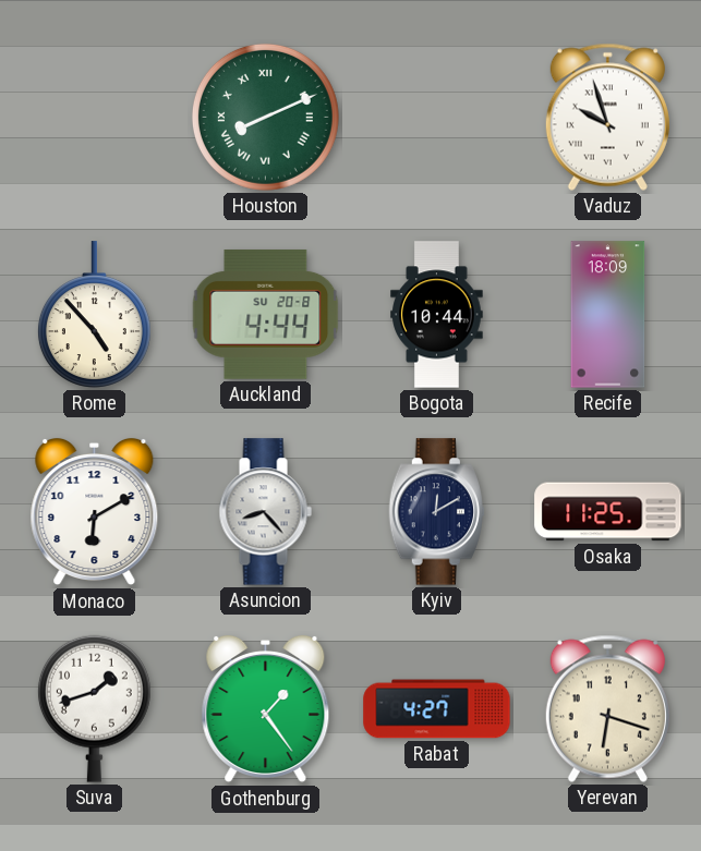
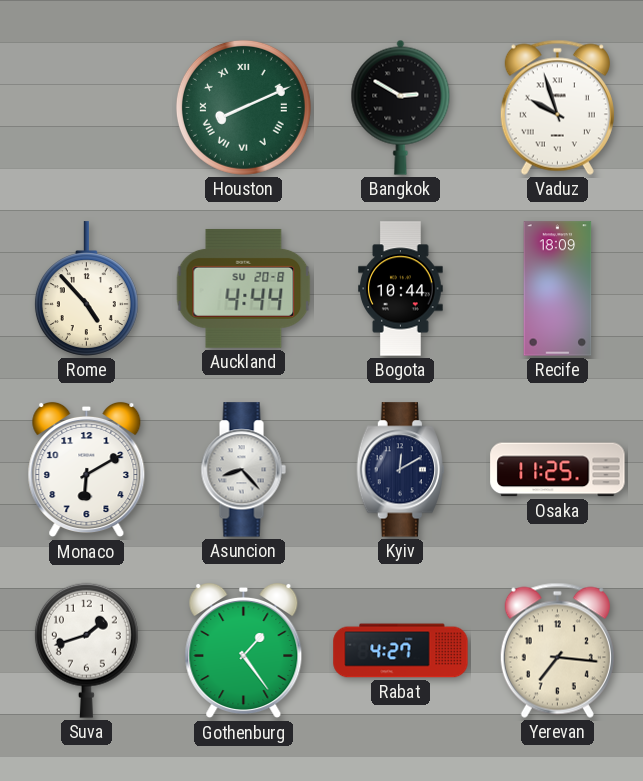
Bangkok: none -> 2:50
Yerevan: 6:18 -> 7:16
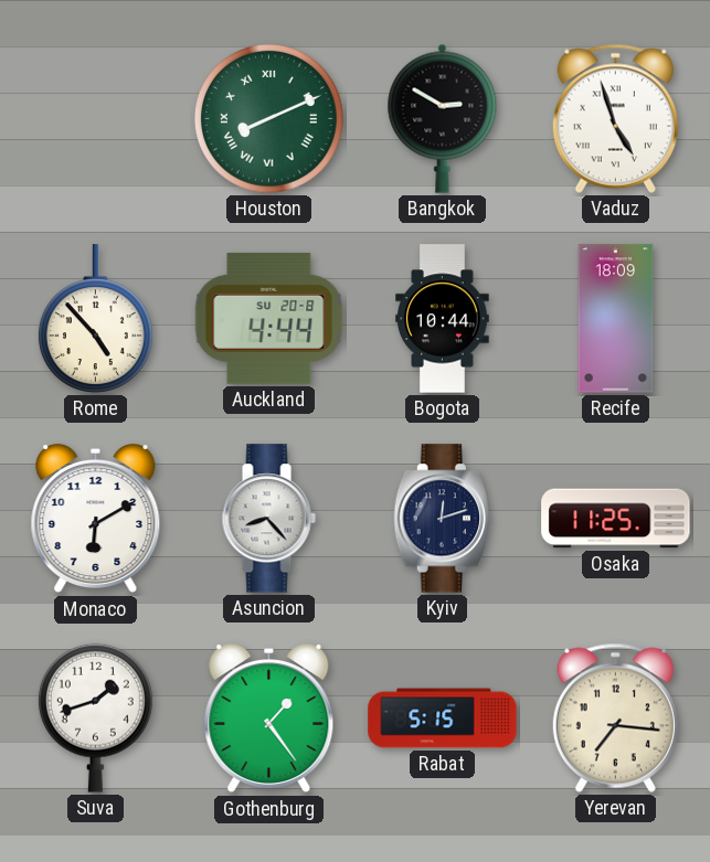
Vaduz: 9:57 -> 4:57
Kyiv: 12:10 -> 12:12
Rabat: 4:27 -> 5:15
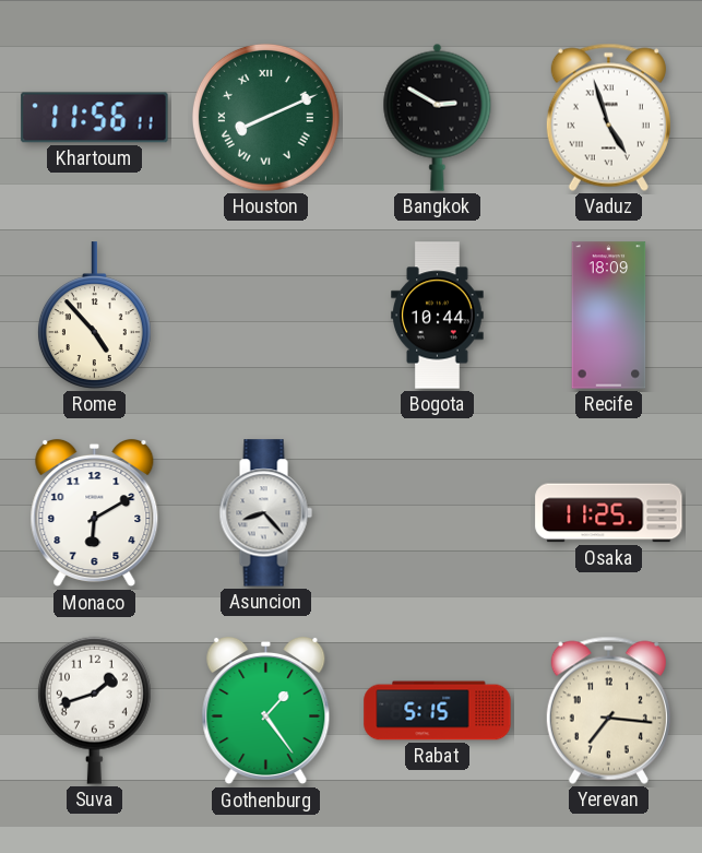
Khartoum: none -> 11:56
Auckland: 4:44 -> none
Kyiv: 12:12 -> none
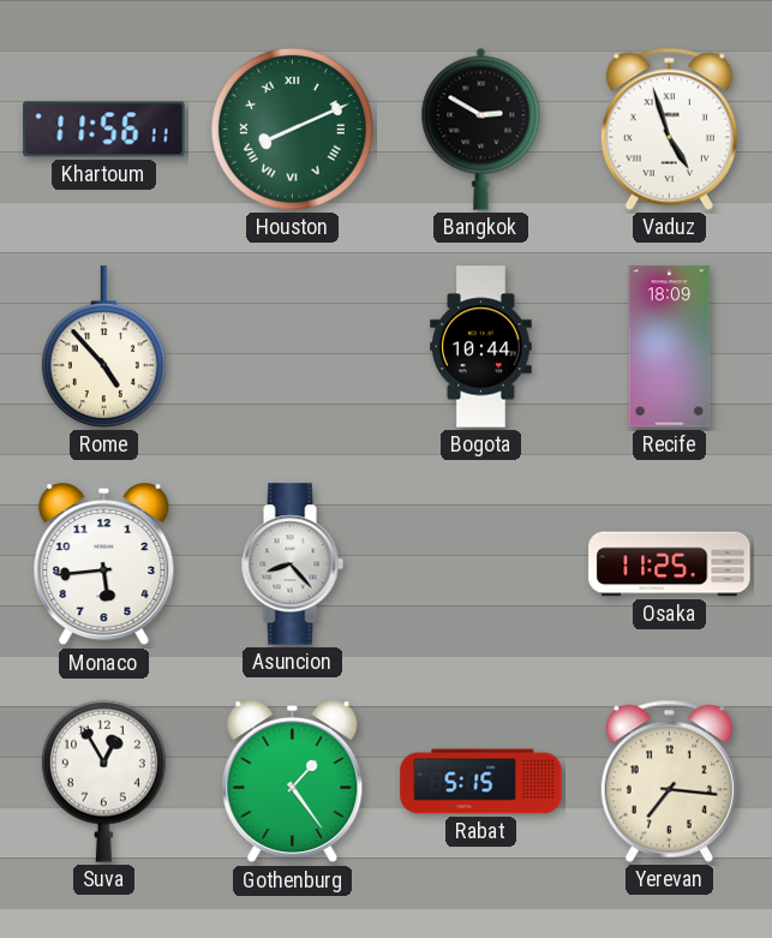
Monaco: 6:10 -> 5:44
Suva: 1:42 -> 12:55
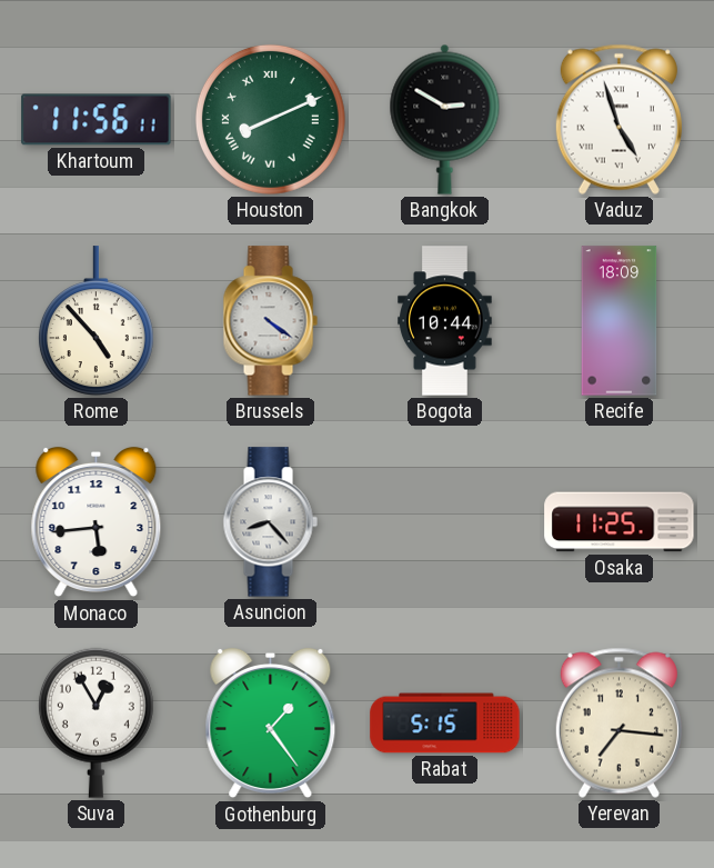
Brussels: none -> 4:21
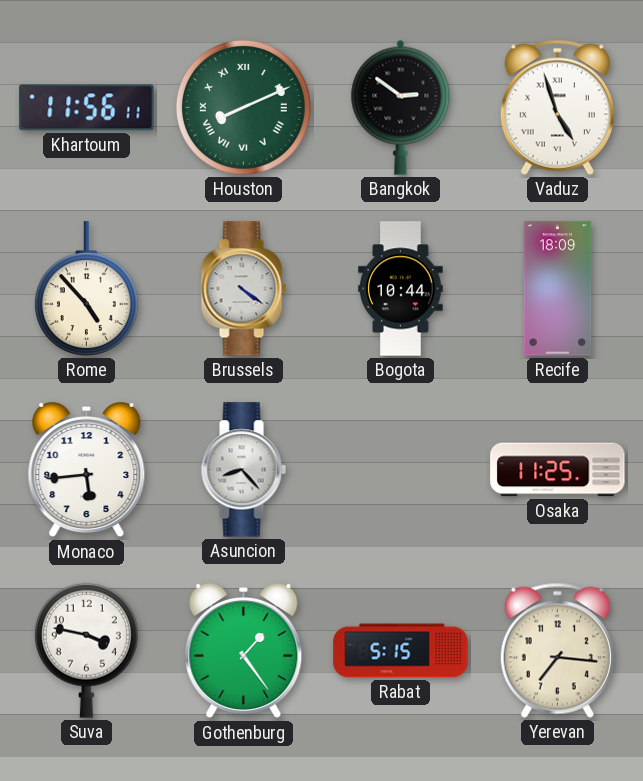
Bangkok: 2:50 -> 2:51
Suva: 12:55 -> 3:47
